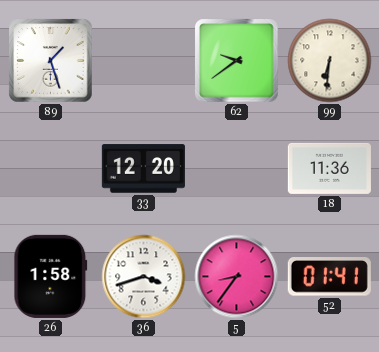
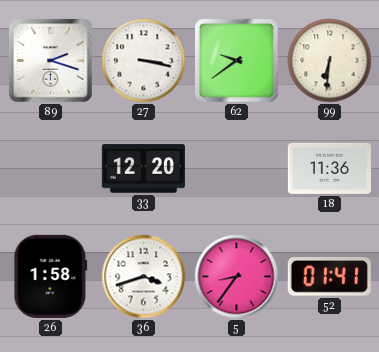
89: 1:27 -> 2:18
27: none -> 3:17
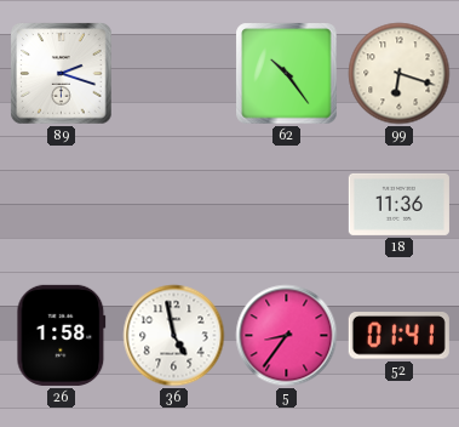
27: 3:17 -> none
62: 9:39 -> 10:24
99: 6:31 -> 6:18
33: 12:20 -> none
36: 3:42 -> 4:58
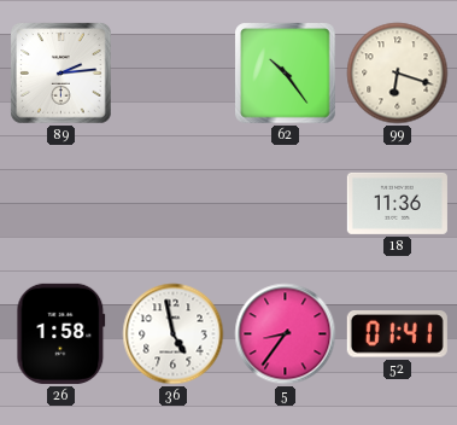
89: 2:18 -> 2:14
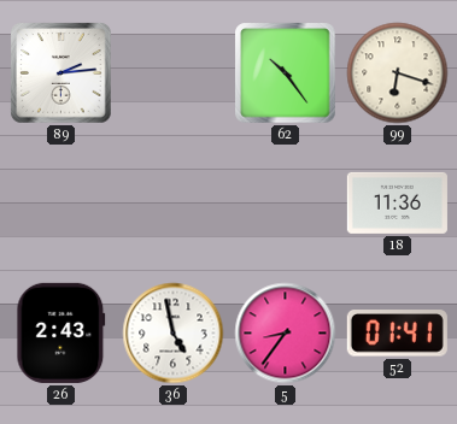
26: 1:58 -> 2:43
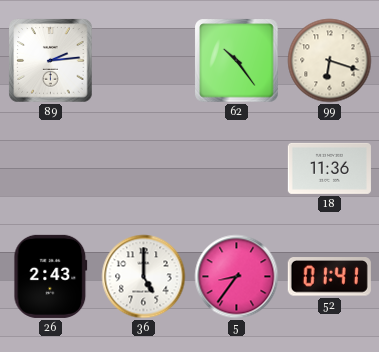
36: 4:58 -> 5:00
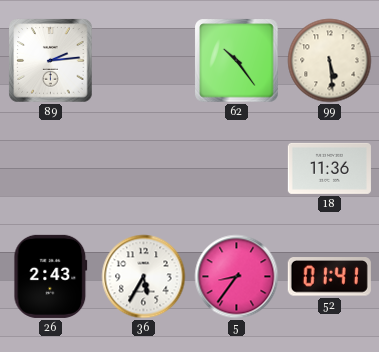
99: 6:18 -> 5:29
36: 5:00 -> 5:35
